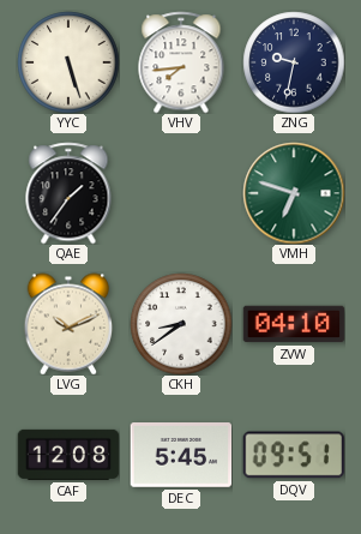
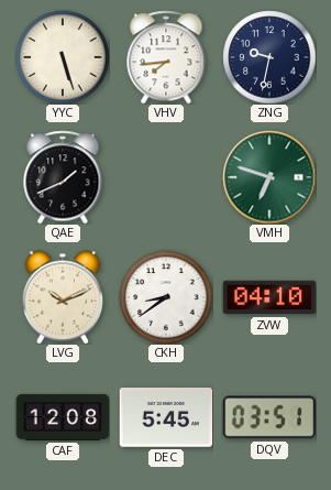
QAE: 1:36 -> 1:41
DQV: 09:51 -> 03:51
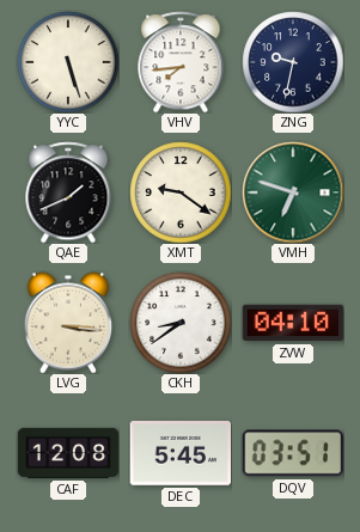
XMT: none -> 9:21
LVG: 10:11 -> 3:16
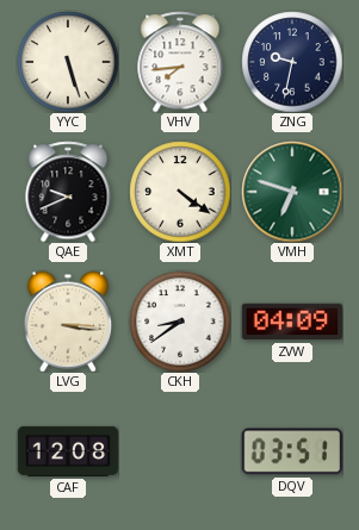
QAE: 1:41 -> 9:41
XMT: 9:21 -> 4:21
ZVW: 04:10 -> 04:09
DEC: 5:45 -> none
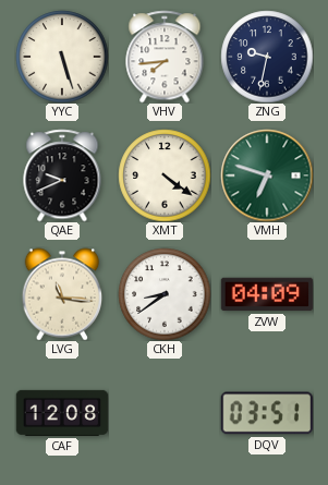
LVG: 3:16 -> 11:16
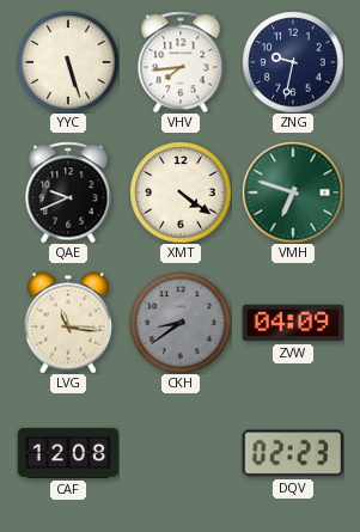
CKH dial: white -> grey
DQV: 03:51 -> 02:23
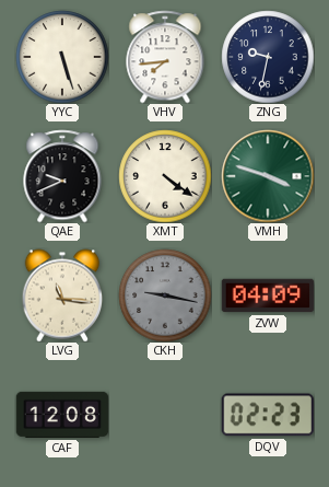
VMH: 6:48 -> 3:48
CKH: 8:39 -> 9:17
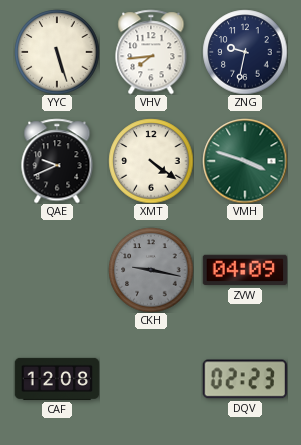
LVG: 11:16 -> none
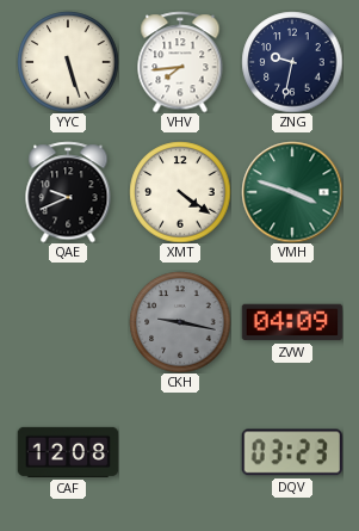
DQV: 02:23 -> 03:23
